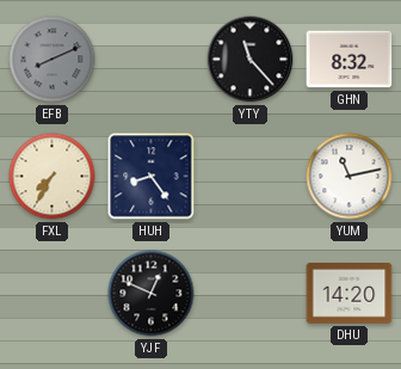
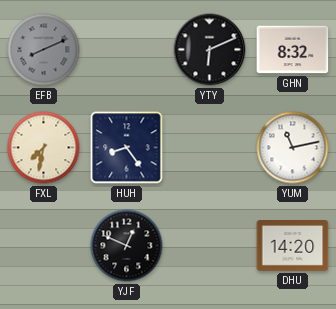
YTY: 11:23 -> 6:11
FXL: 7:35 -> 7:32
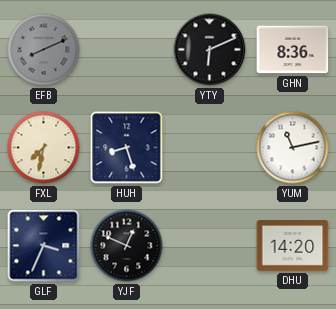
GHN: 8:32 -> 8:36
HUH: 8:24 -> 8:27
GLF: none -> 3:34
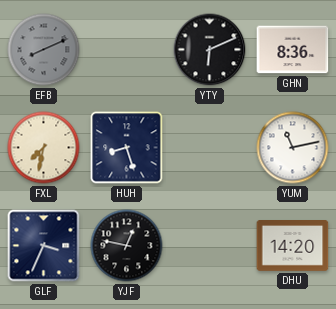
YJF: 12:49 -> 12:47
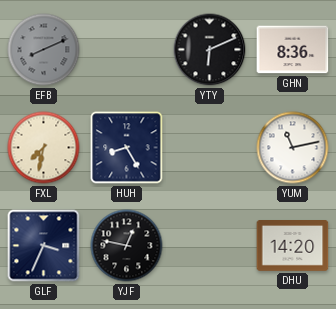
HUH: 8:27 -> 8:25
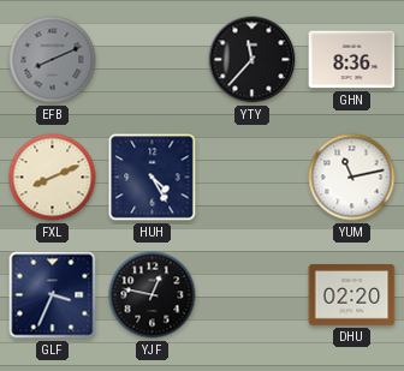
YTY: 6:11 -> 11:37
FXL: 7:32 -> 8:11
HUH: 8:25 -> 4:25
DHU: 14:20 -> 02:20
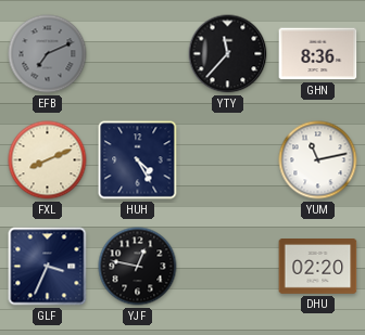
EFB: 8:11 -> 7:11
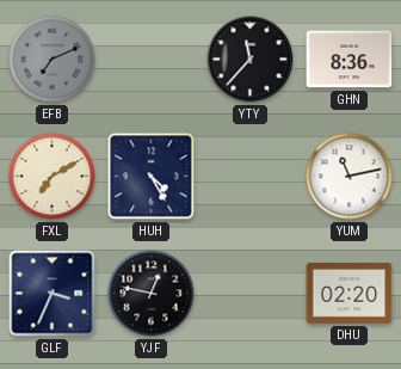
FXL: 8:11 -> 7:10
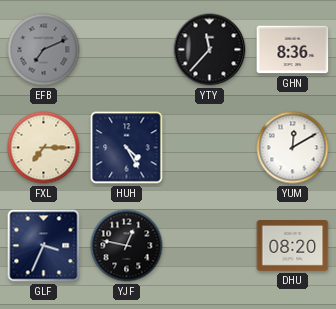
FXL: 7:10 -> 7:15
YUM: 11:13 -> 12:10
DHU: 02:20 -> 08:20
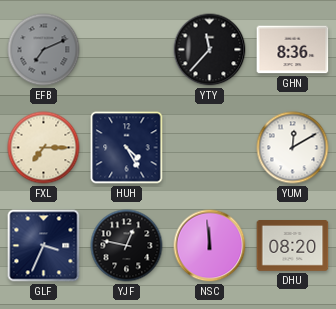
NSC: none -> 11:59
